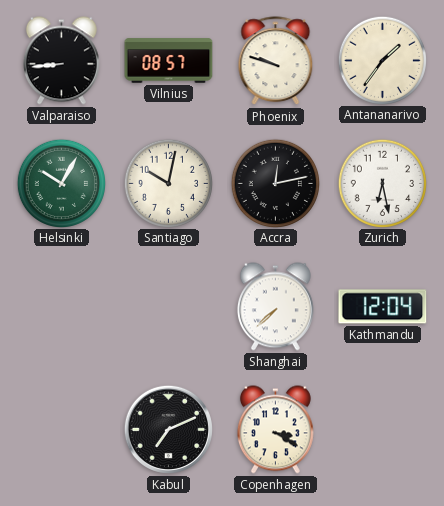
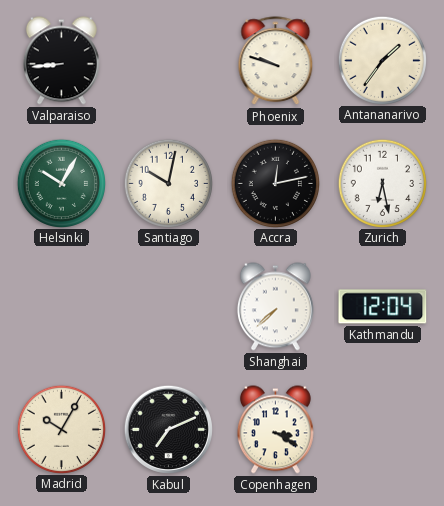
Vilnius: 08:57 -> none
Madrid: none -> 10:05
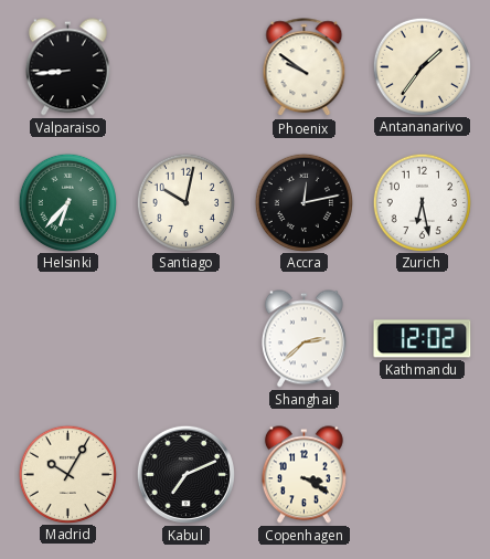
Phoenix: 9:48 -> 9:51
Helsinki: 10:05 -> 6:37
Shanghai: 7:38 -> 2:38
Kathmandu: 12:04 -> 12:02
